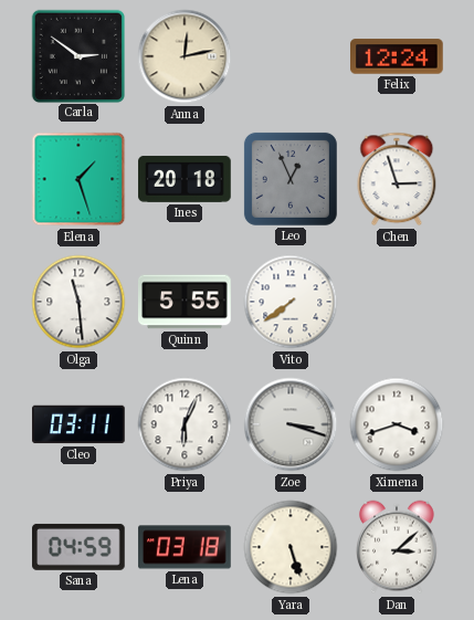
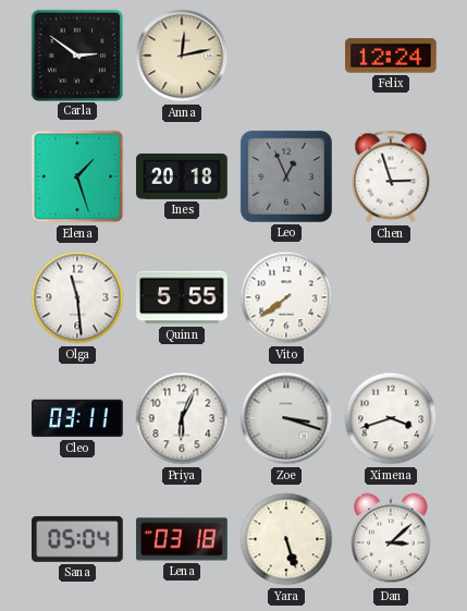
Sana: 04:59 -> 05:04
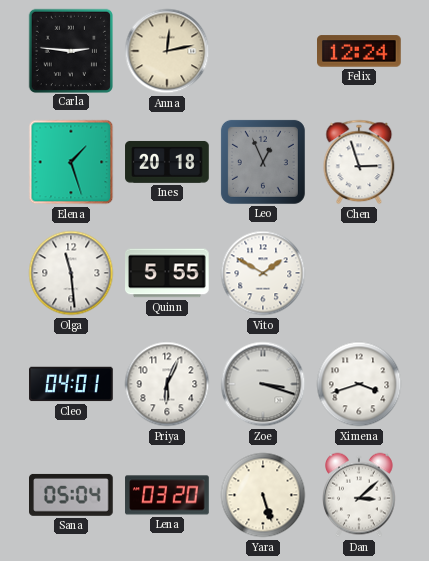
Carla: 2:51 -> 2:46
Vito: 7:39 -> 1:50
Cleo: 03:11 -> 04:01
Lena: 03:18 -> 03:20
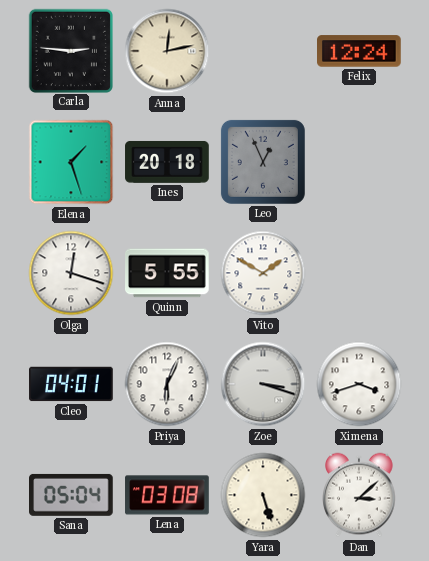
Chen: 2:57 -> none
Olga: 11:29 -> 12:18
Lena: 03:20 -> 03:08
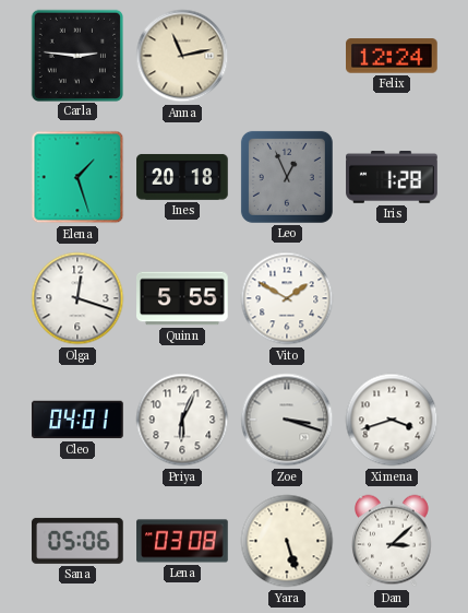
Anna: 12:13 -> 11:13
Iris: none -> 1:28
Sana: 05:04 -> 05:06
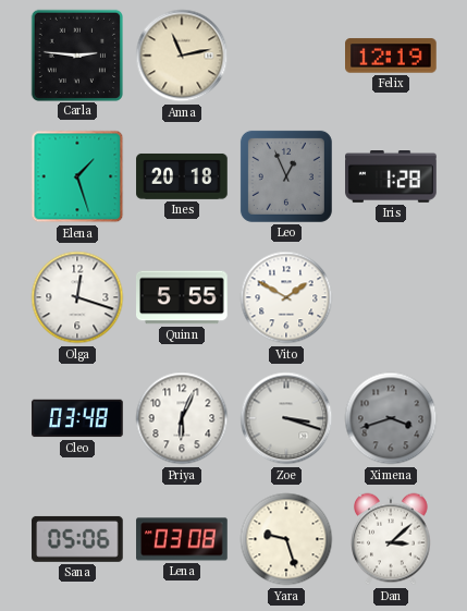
Felix: 12:24 -> 12:19
Cleo: 04:01 -> 03:48
Ximena dial: white -> grey
Yara: 5:27 -> 9:27
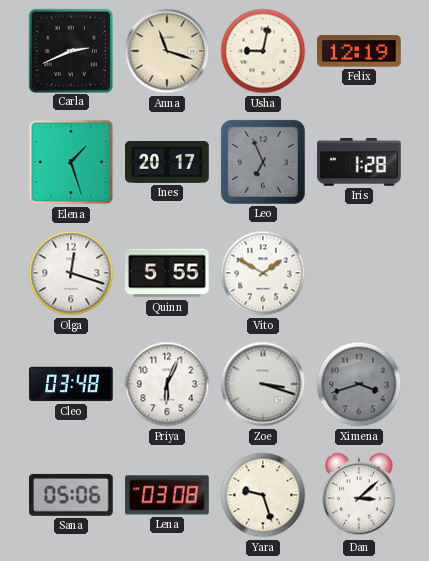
Carla: 2:46 -> 2:41
Anna: 11:13 -> 11:18
Usha: none -> 9:02
Ines: 20:18 -> 20:17
Leo: 12:56 -> 6:56
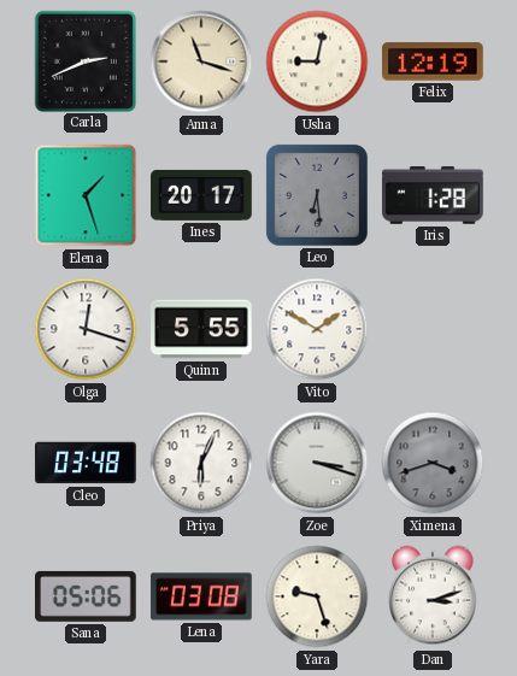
Leo: 6:56 -> 6:29
Dan: 3:08 -> 3:12
